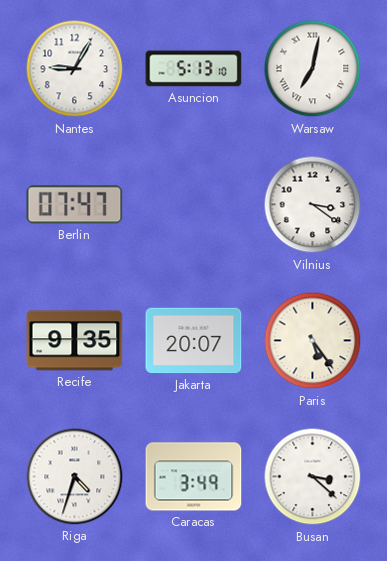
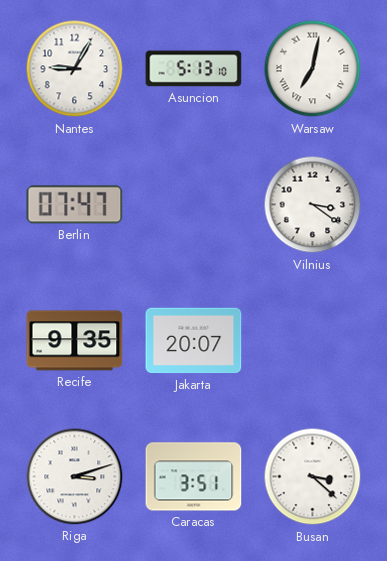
Paris: 5:24 -> none
Riga: 4:33 -> 3:12
Caracas: 3:49 -> 3:51
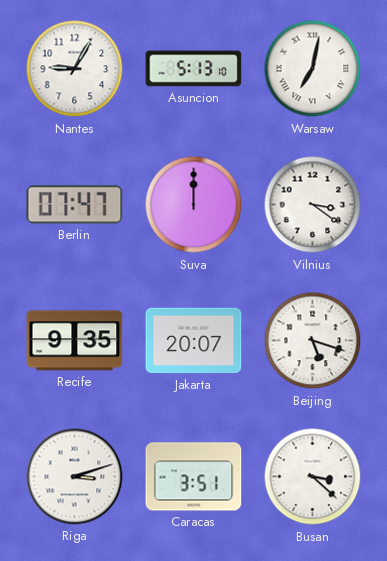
Suva: none -> 12:00
Beijing: none -> 5:18
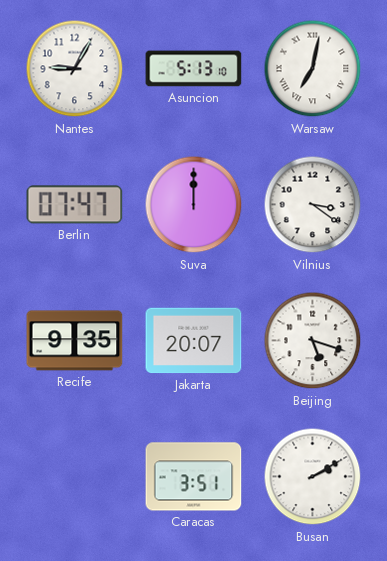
Riga: 3:12 -> none
Busan: 3:22 -> 2:10
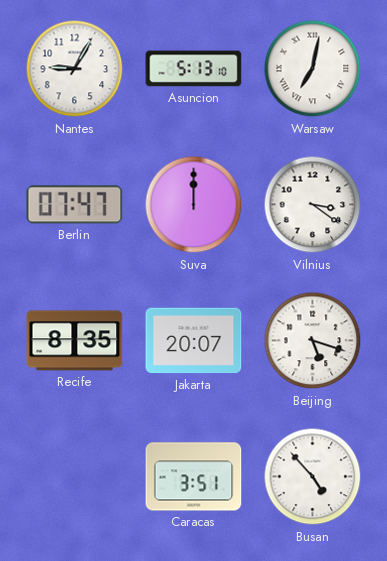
Recife: 9:35 -> 8:35
Busan: 2:10 -> 4:53
